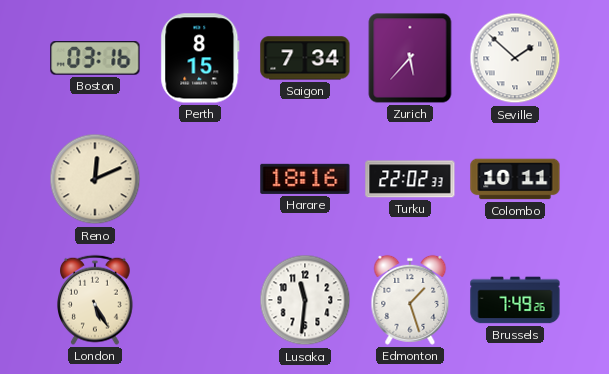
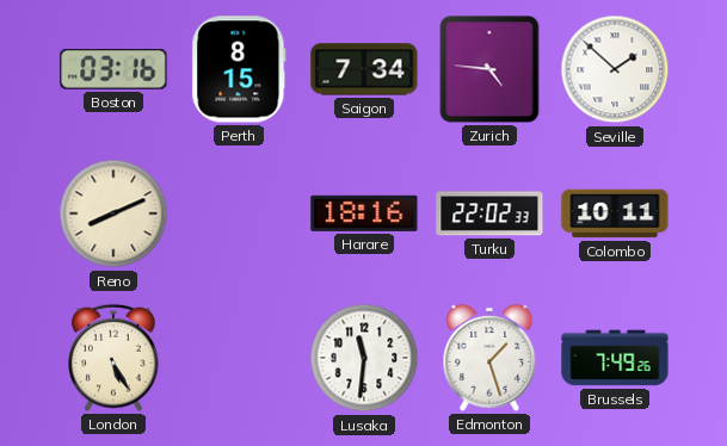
Zurich: 5:37 -> 4:46
Reno: 12:11 -> 8:11
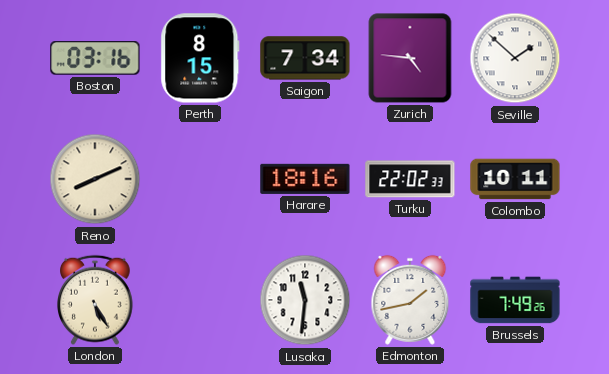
Edmonton: 1:27 -> 1:43
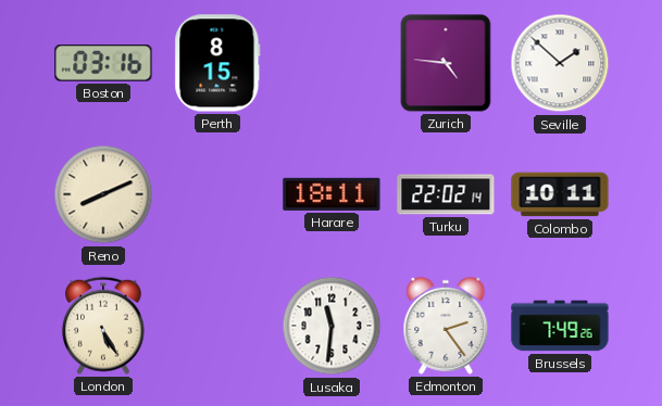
Saigon: 7:34 -> none
Harare: 18:16 -> 18:11
Turku: 22:02:33 -> 22:02:14
Edmonton: 1:43 -> 2:24
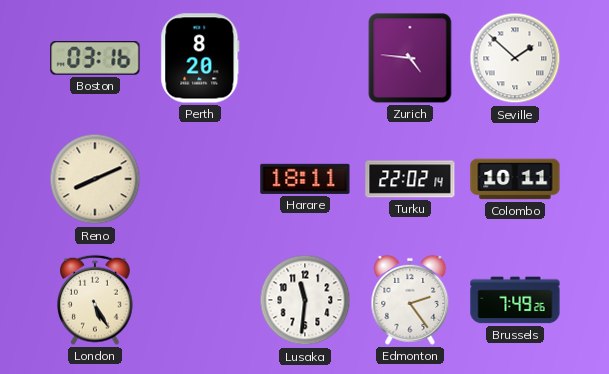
Perth: 8:15 -> 8:20
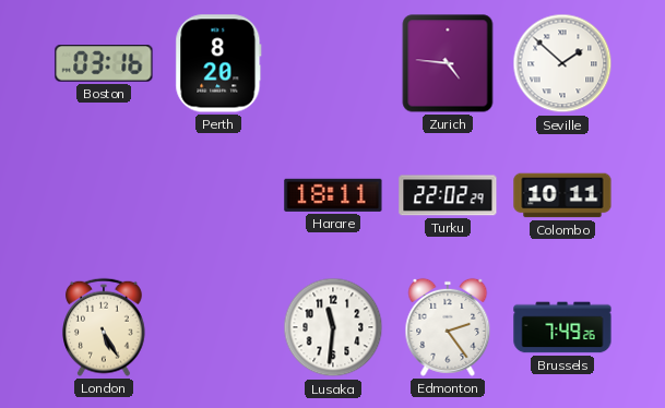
Reno: 8:11 -> none
Turku: 22:02:14 -> 22:02:29
